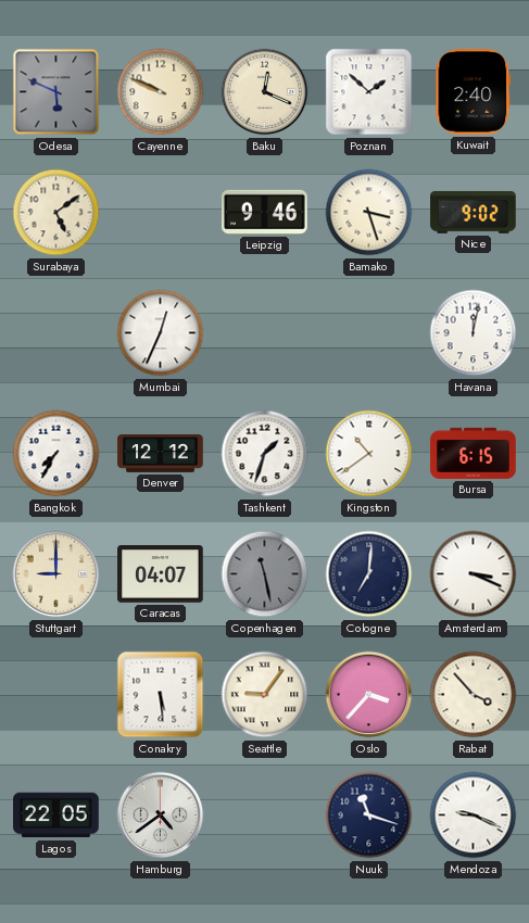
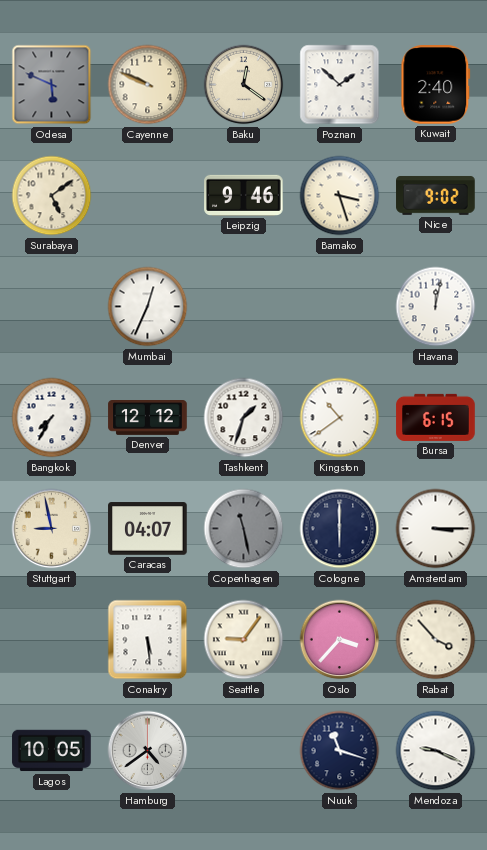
Baku: 12:19 -> 12:21
Stuttgart: 9:00 -> 8:58
Cologne: 7:01 -> 6:00
Amsterdam: 3:19 -> 3:15
Lagos: 22:05 -> 10:05
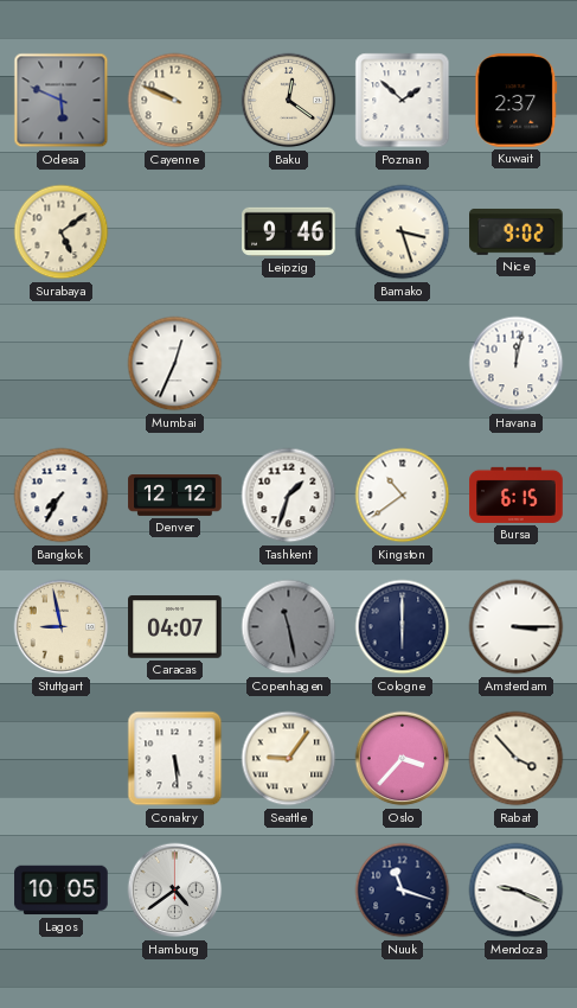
Kuwait: 2:40 -> 2:37
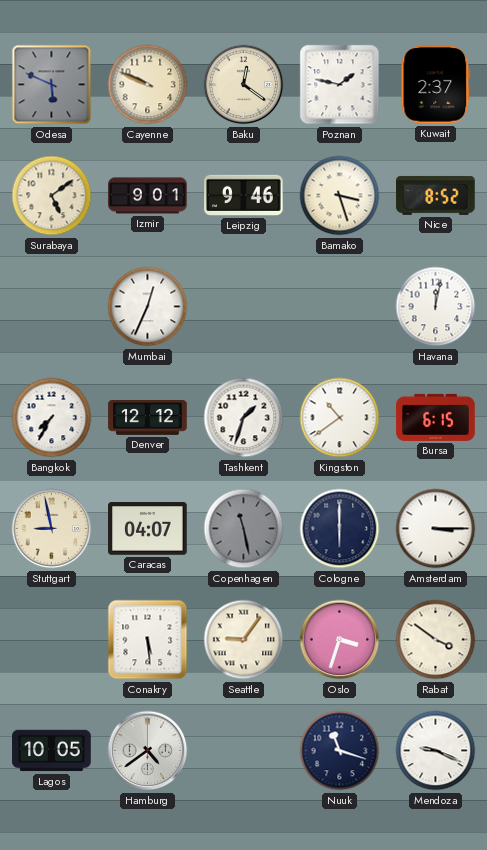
Poznan: 1:52 -> 1:47
Izmir: none -> 9:01
Nice: 9:02 -> 8:52
Oslo: 3:37 -> 3:33
Rabat: 3:53 -> 3:51
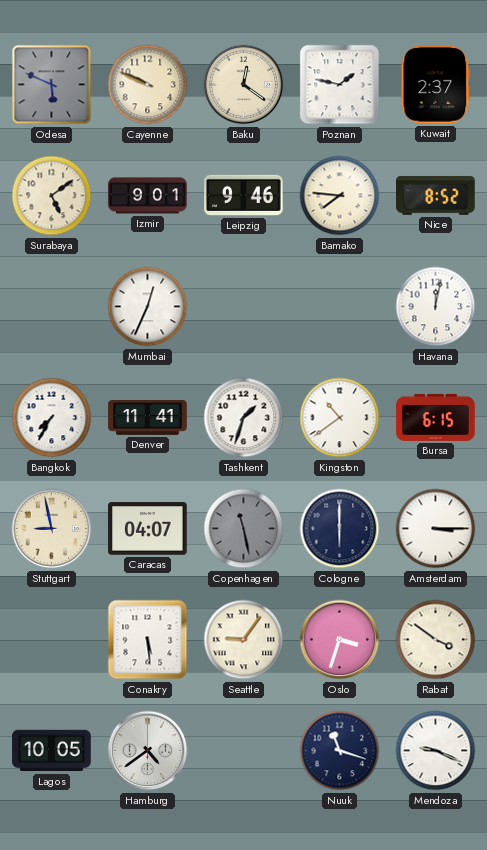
Bamako: 3:27 -> 7:46
Denver: 12:12 -> 11:41
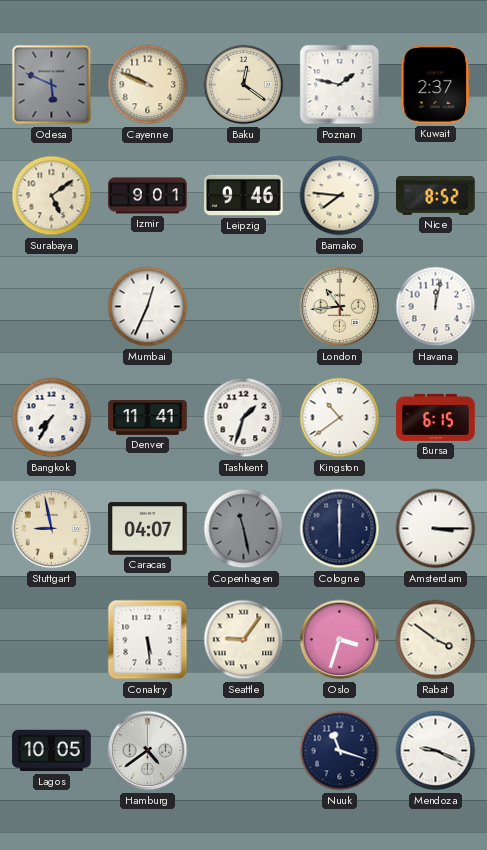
London: none -> 10:44
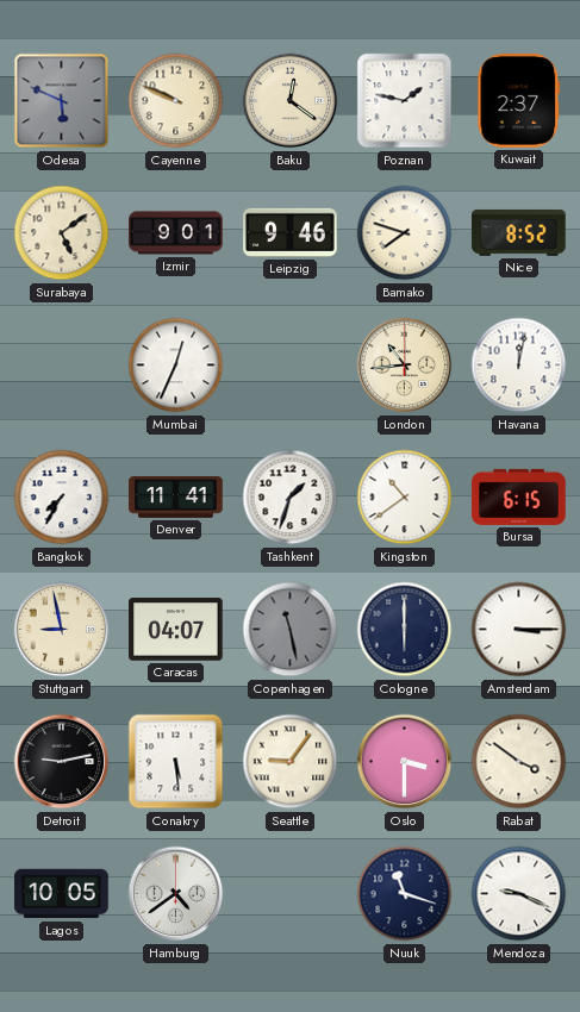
Bamako: 7:46 -> 7:48
Detroit: none -> 9:13
Oslo: 3:33 -> 3:30
